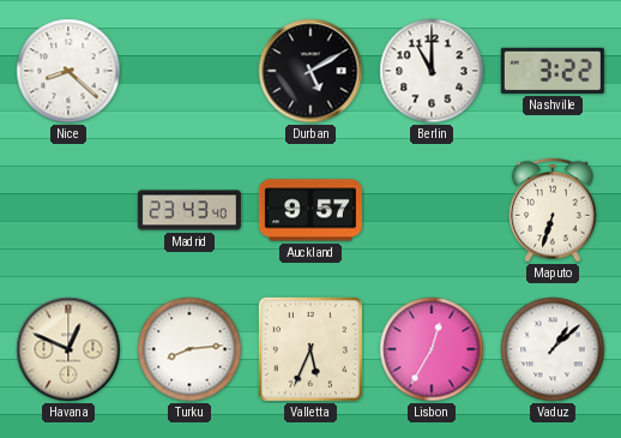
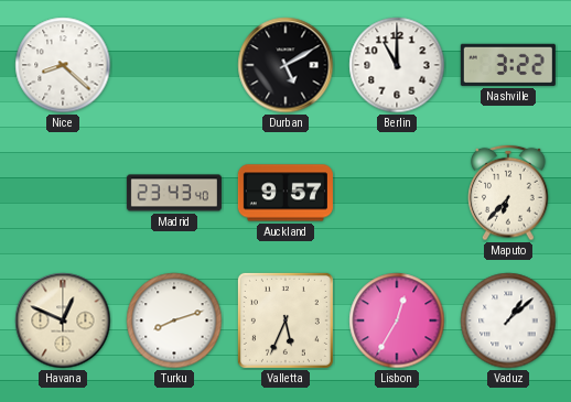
Maputo: 6:33 -> 6:37
Turku: 8:14 -> 8:12
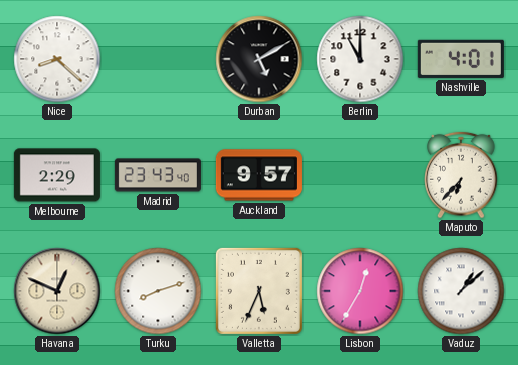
Nashville: 3:22 -> 4:01
Melbourne: none -> 2:29
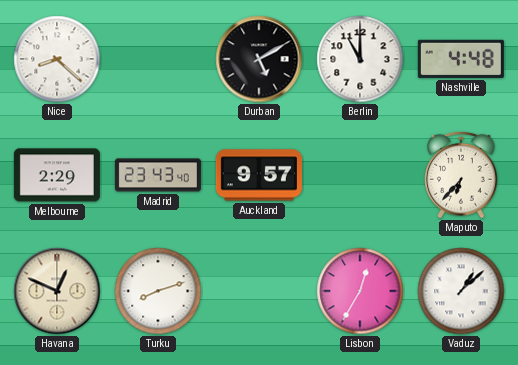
Nashville: 4:01 -> 4:48
Valletta: 5:34 -> none
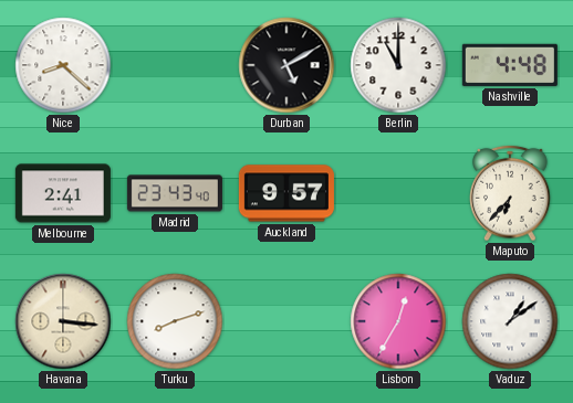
Melbourne: 2:29 -> 2:41
Havana: 12:49 -> 3:16
Vaduz: 1:08 -> 1:09
